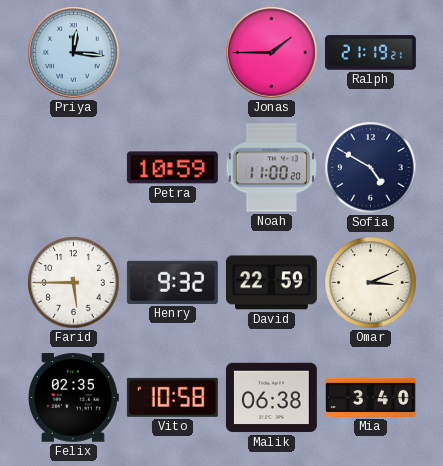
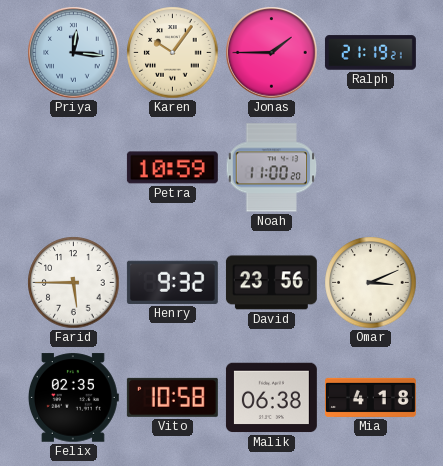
Karen: none -> 10:06
Sofia: 4:50 -> none
David: 22:59 -> 23:56
Mia: 3:40 -> 4:18
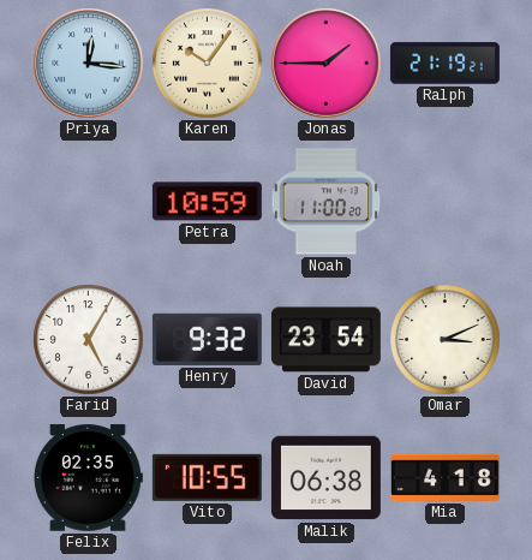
Farid: 5:45 -> 5:05
David: 23:56 -> 23:54
Vito: 10:58 -> 10:55
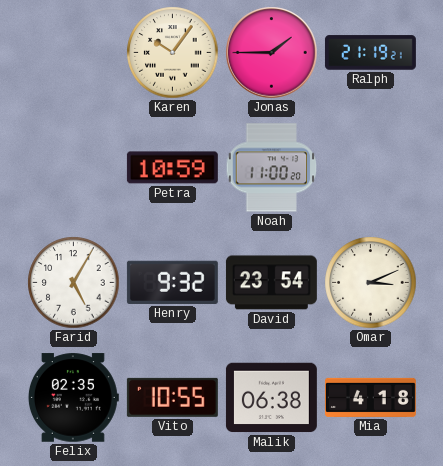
Priya: 12:16 -> none
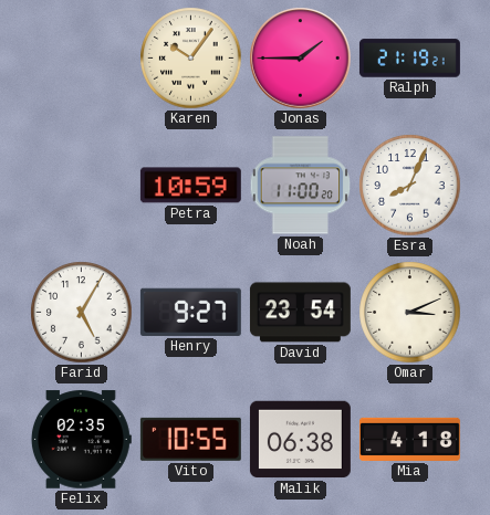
Esra: none -> 8:04
Henry: 9:32 -> 9:27
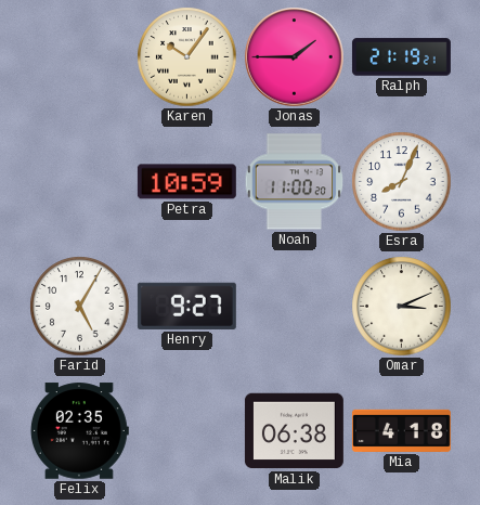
David: 23:54 -> none
Vito: 10:55 -> none
